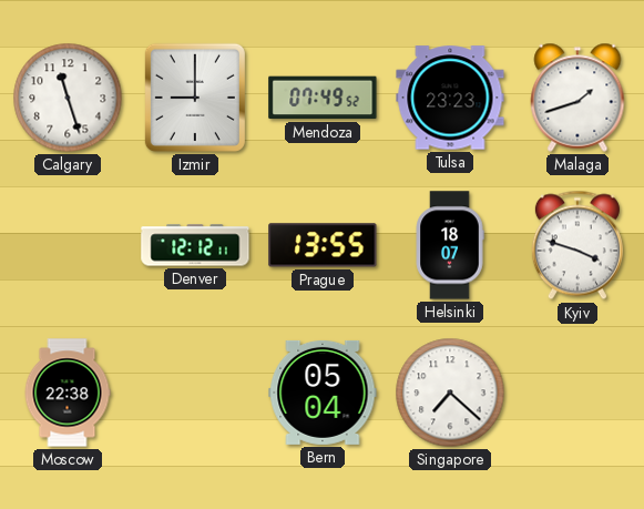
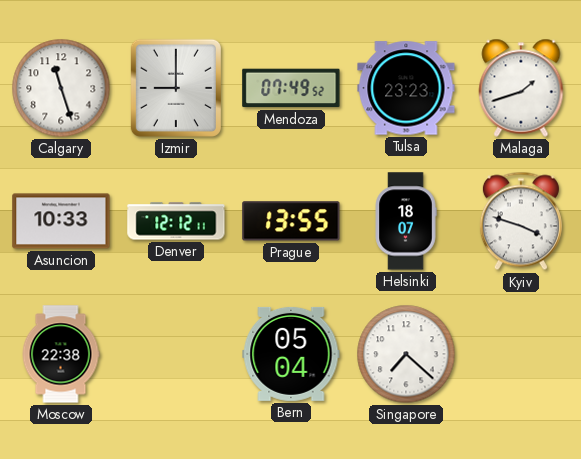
Asuncion: none -> 10:33
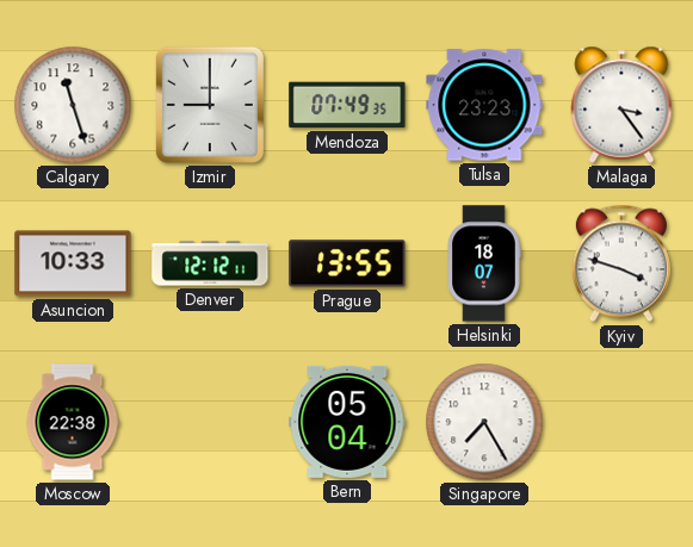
Mendoza: 07:49:52 -> 07:49:35
Malaga: 1:42 -> 3:24
Singapore: 7:22 -> 7:25
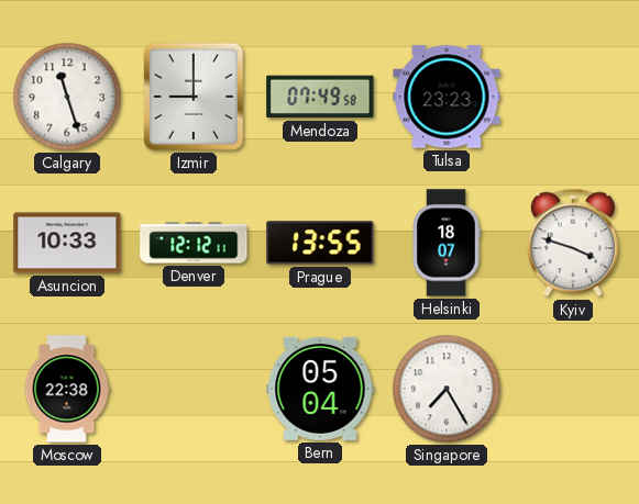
Mendoza: 07:49:35 -> 07:49:58
Malaga: 3:24 -> none
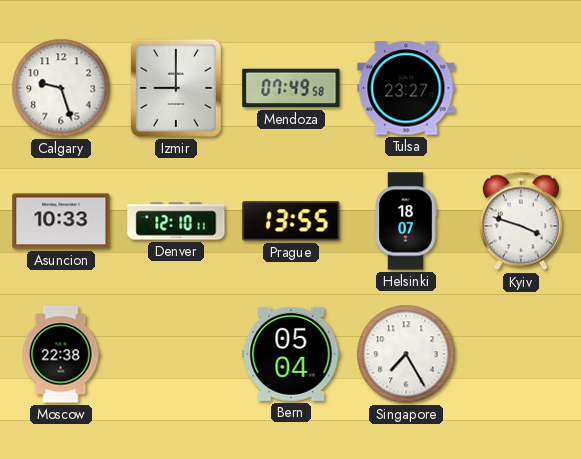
Calgary: 11:27 -> 9:27
Tulsa: 23:23 -> 23:27
Denver: 12:12 -> 12:10
